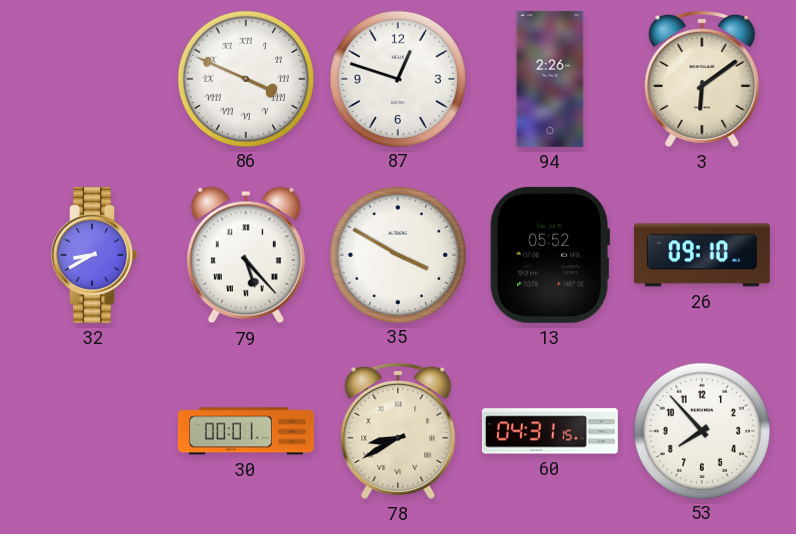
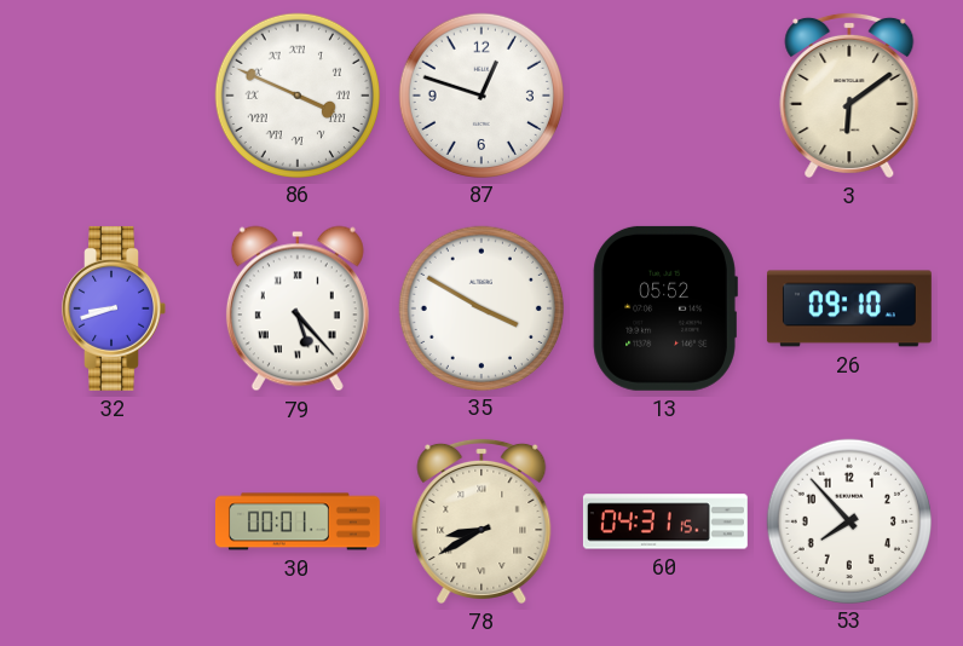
94: 2:26 -> none
32: 8:40 -> 8:42
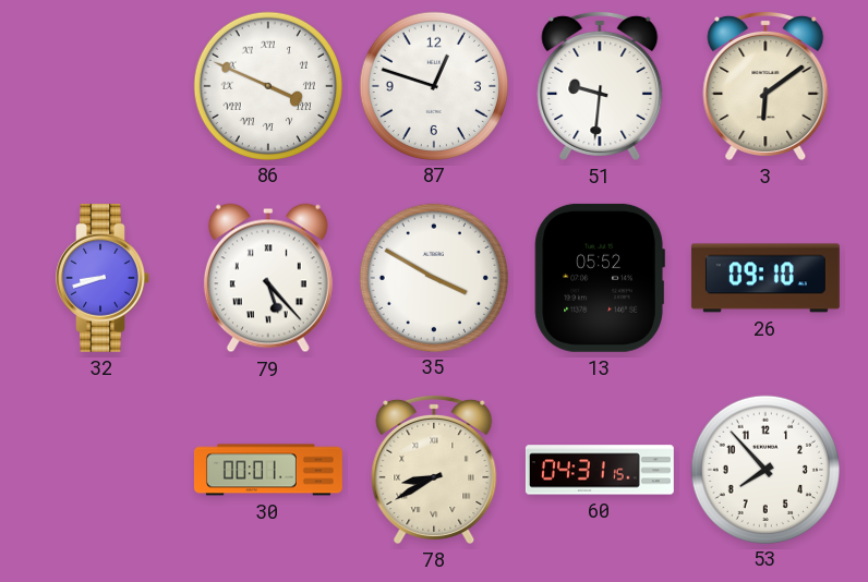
51: none -> 9:31
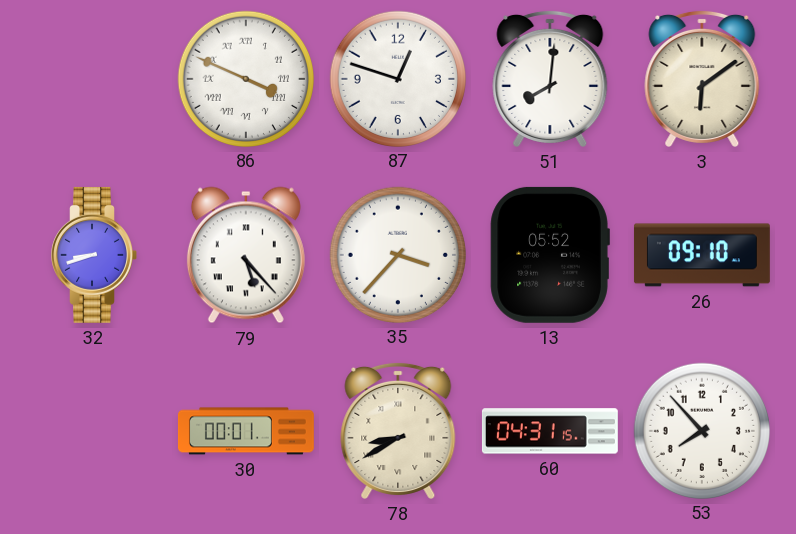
51: 9:31 -> 8:01
35: 3:50 -> 3:37
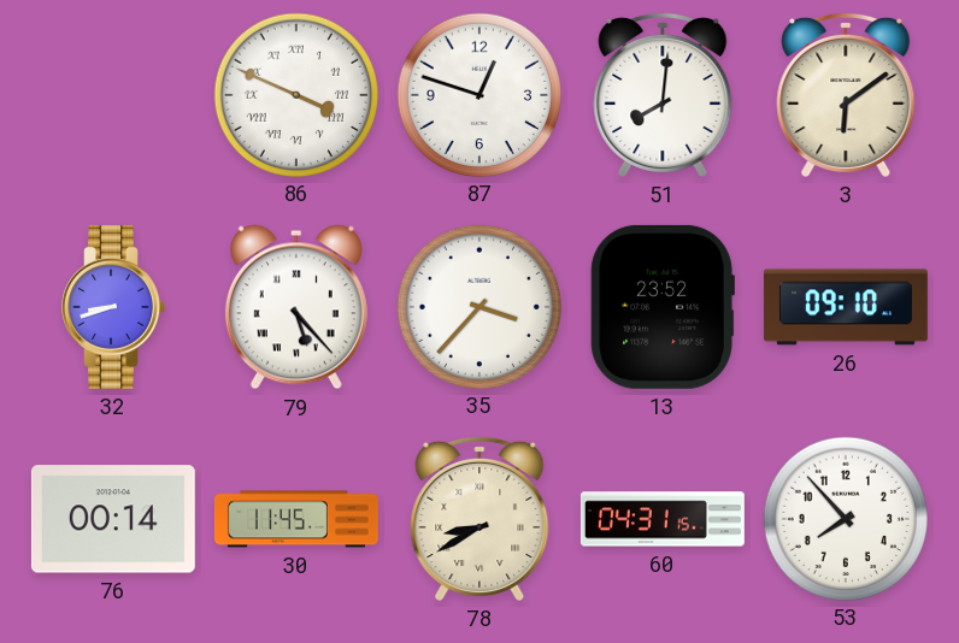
13: 05:52 -> 23:52
76: none -> 00:14
30: 00:01 -> 11:45
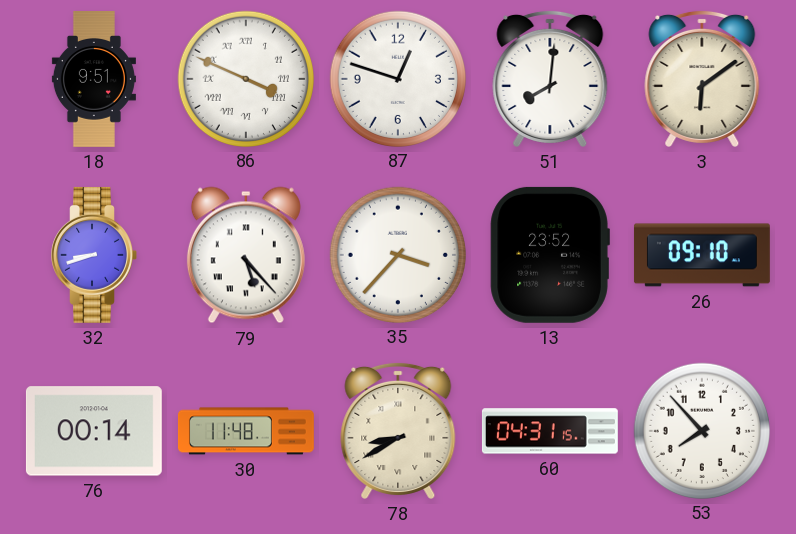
18: none -> 9:51
30: 11:45 -> 11:48
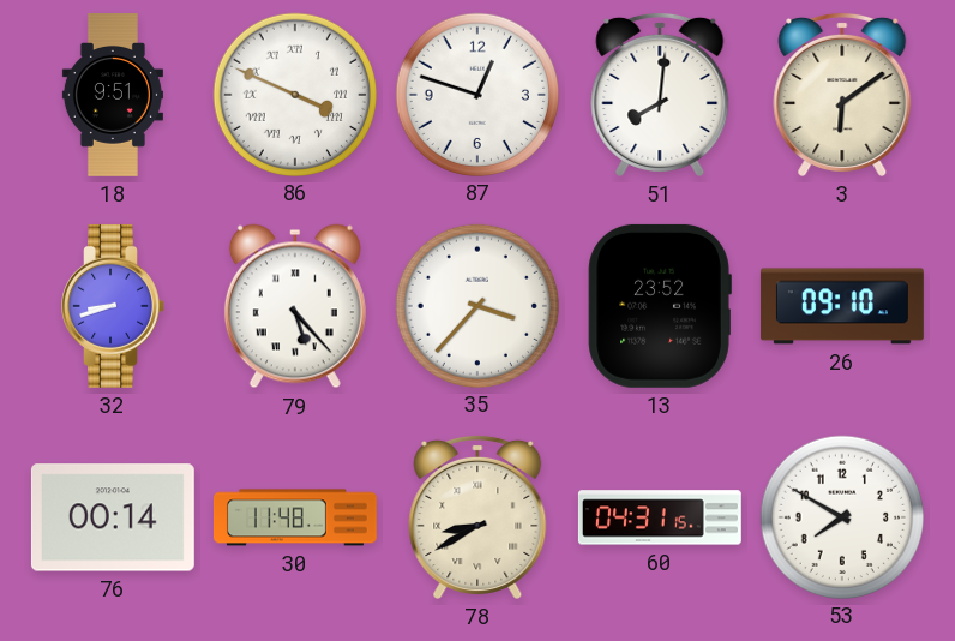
53: 7:53 -> 7:50
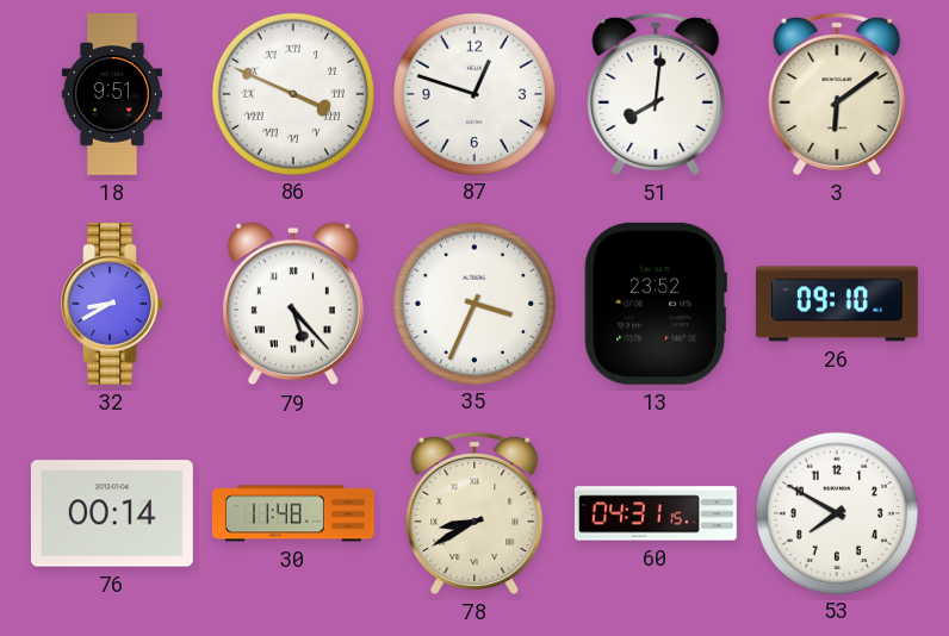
32: 8:42 -> 8:40
35: 3:37 -> 3:34
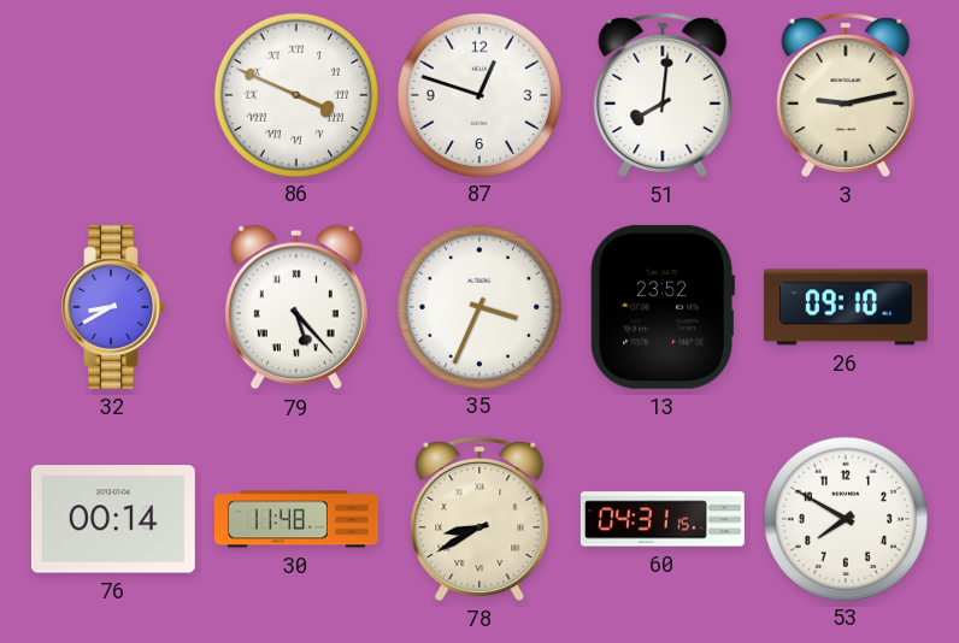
18: 9:51 -> none
3: 6:09 -> 9:13
